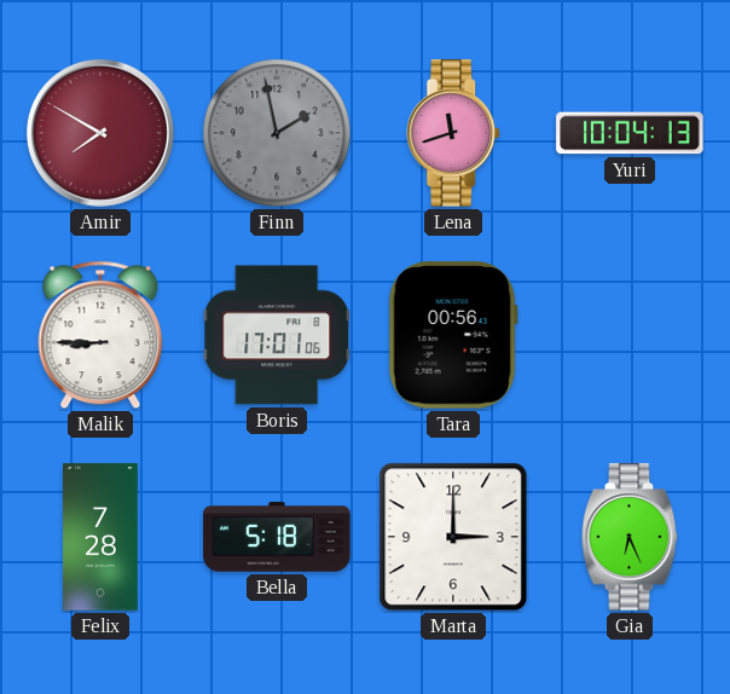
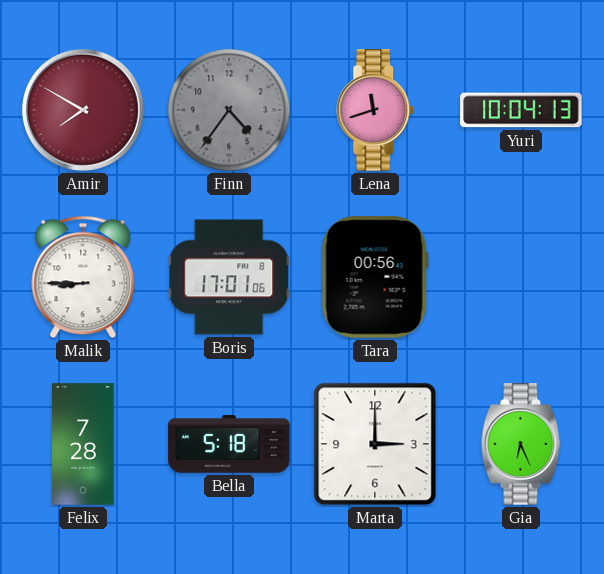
Finn: 1:58 -> 4:36
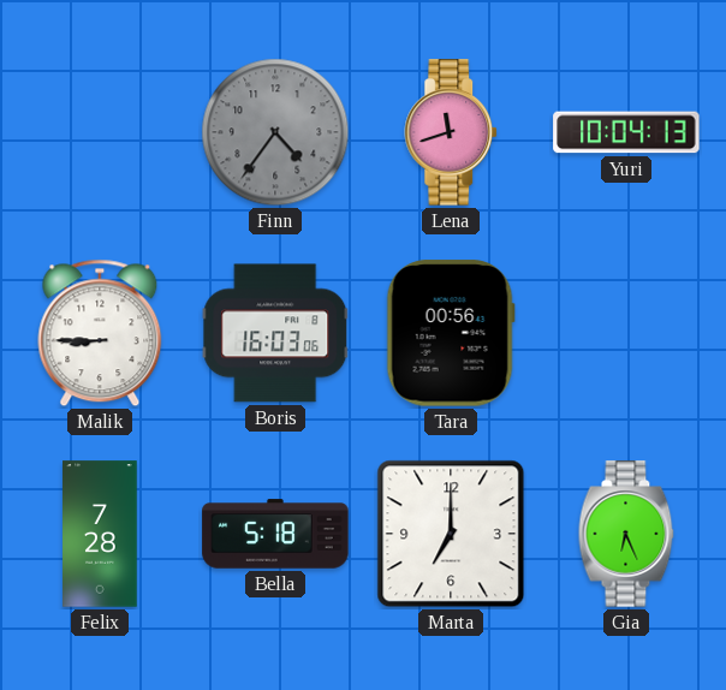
Amir: 7:50 -> none
Boris: 17:01 -> 16:03
Marta: 3:00 -> 7:00
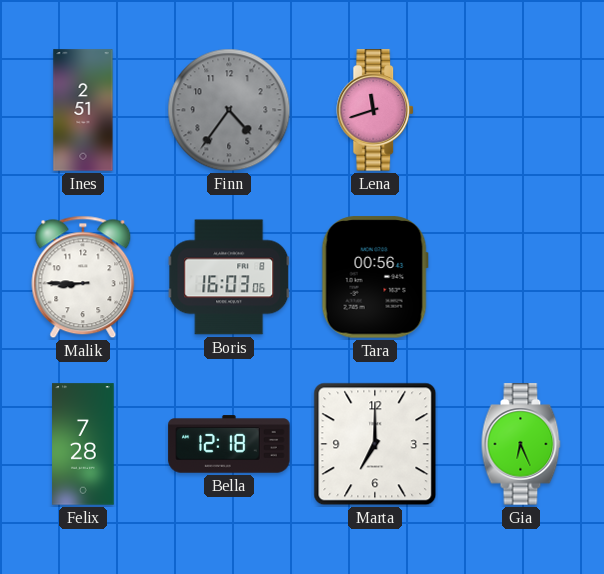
Ines: none -> 2:51
Yuri: 10:04 -> none
Bella: 5:18 -> 12:18
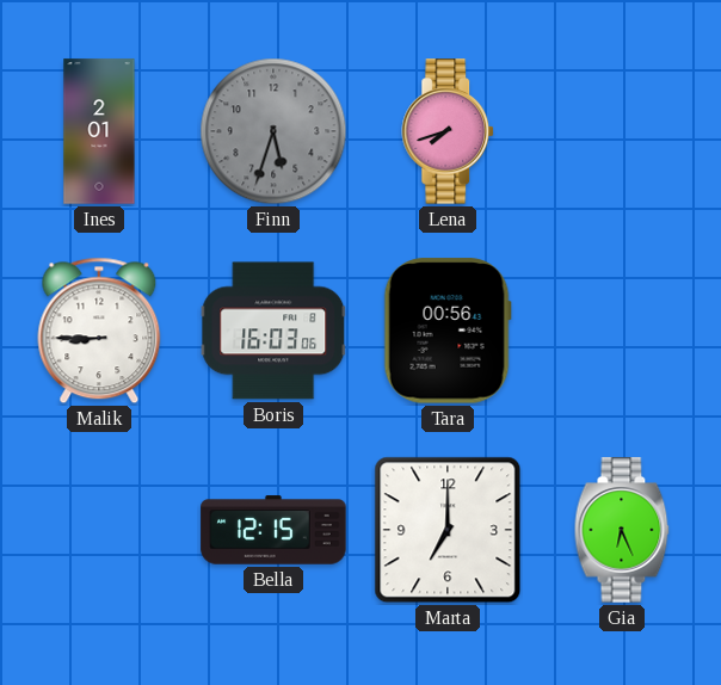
Ines: 2:51 -> 2:01
Finn: 4:36 -> 5:33
Lena: 11:42 -> 7:42
Felix: 7:28 -> none
Bella: 12:18 -> 12:15
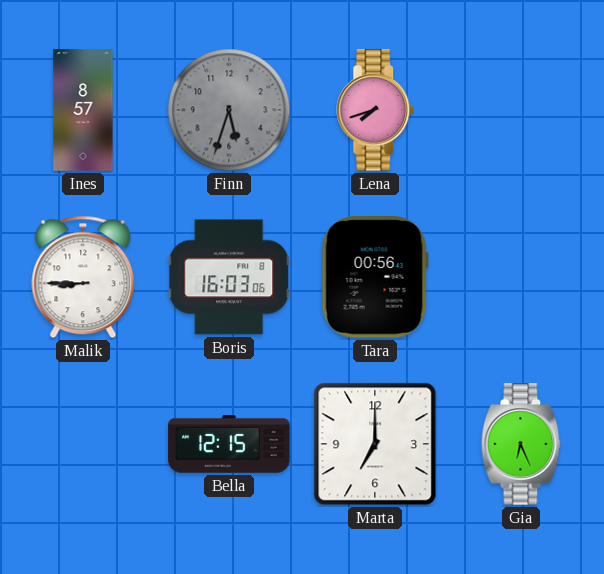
Ines: 2:01 -> 8:57
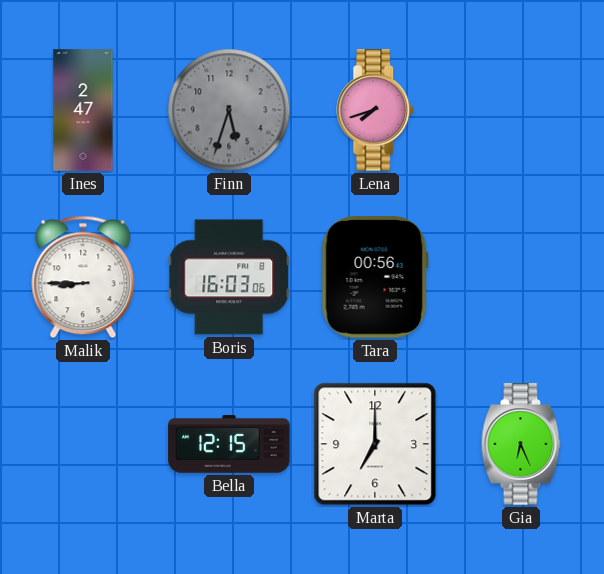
Ines: 8:57 -> 2:47
